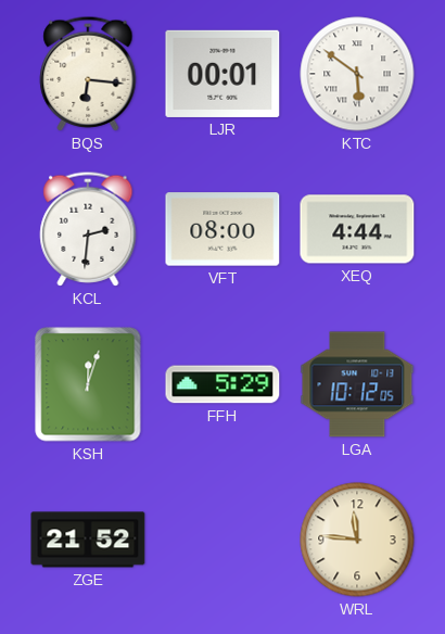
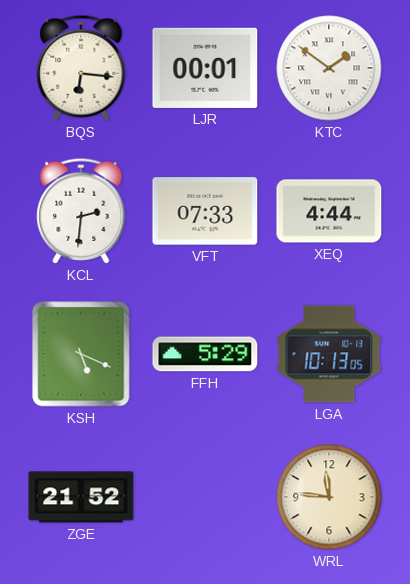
KTC: 5:51 -> 1:51
VFT: 08:00 -> 07:33
KSH: 12:03 -> 5:19
LGA: 10:12 -> 10:13
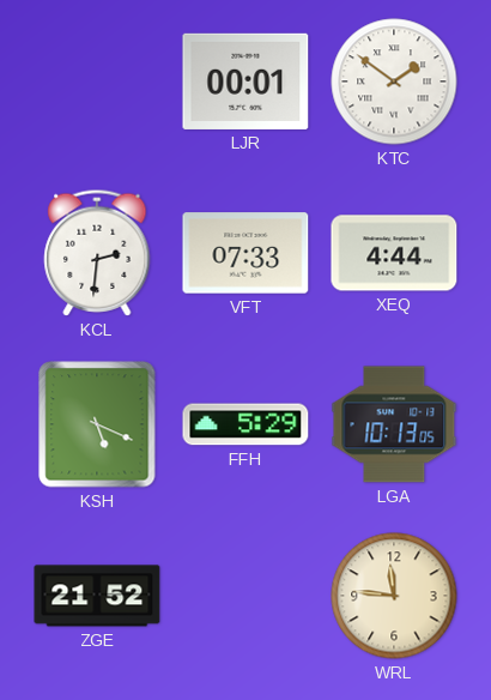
BQS: 6:16 -> none
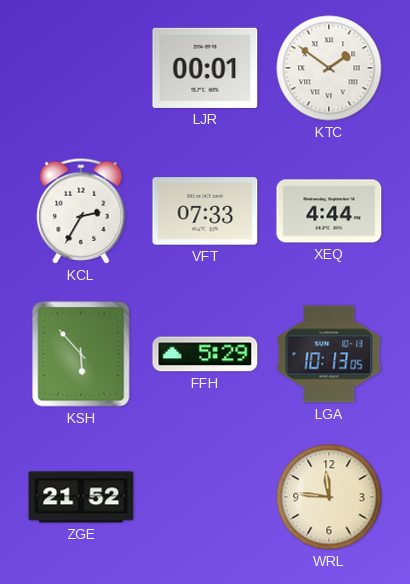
KCL: 2:31 -> 2:35
KSH: 5:19 -> 5:53
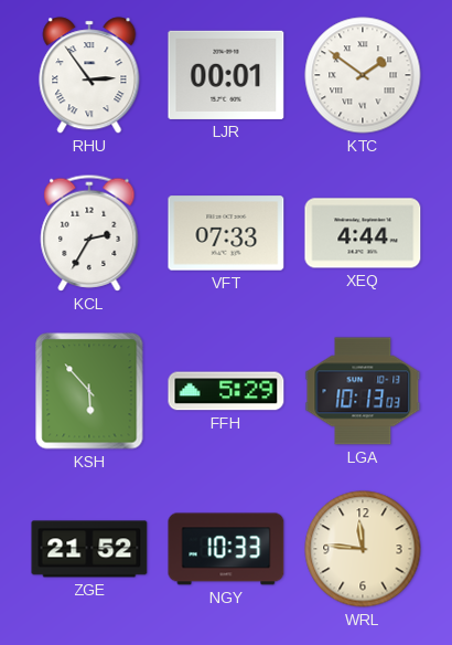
RHU: none -> 2:54
LGA: 10:13:05 -> 10:13:03
NGY: none -> 10:33
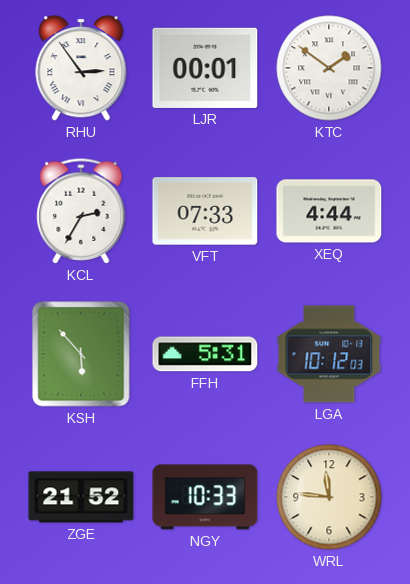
FFH: 5:29 -> 5:31
LGA: 10:13 -> 10:12
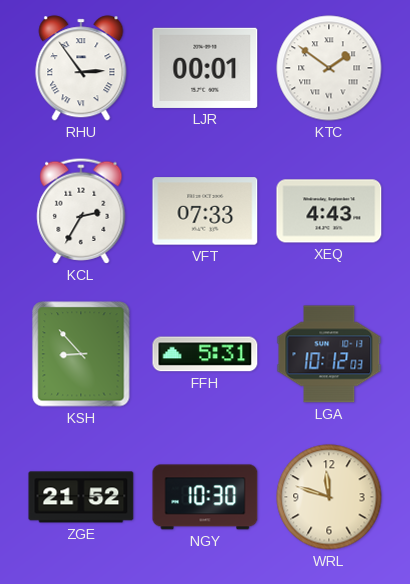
XEQ: 4:44 -> 4:43
KSH: 5:53 -> 8:53
NGY: 10:33 -> 10:30
WRL: 11:46 -> 11:48
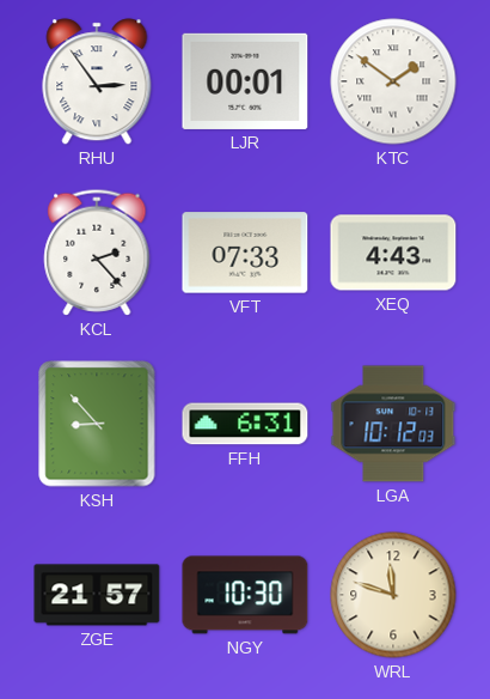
KCL: 2:35 -> 2:23
FFH: 5:31 -> 6:31
ZGE: 21:52 -> 21:57
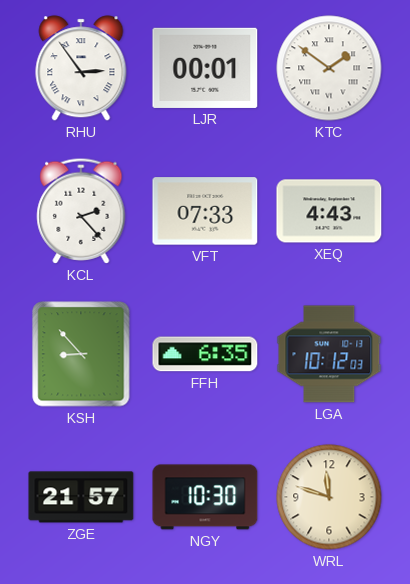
FFH: 6:31 -> 6:35
